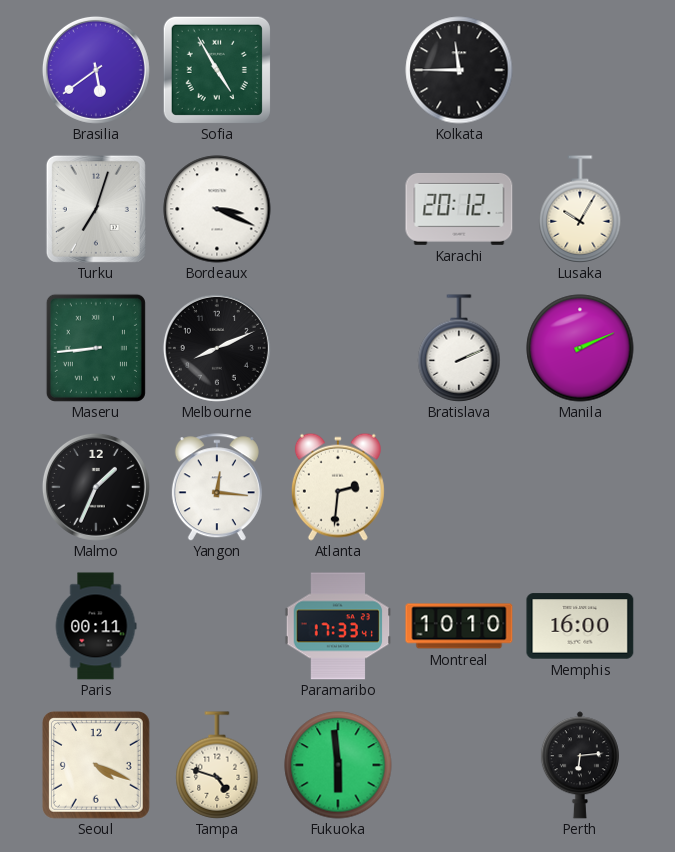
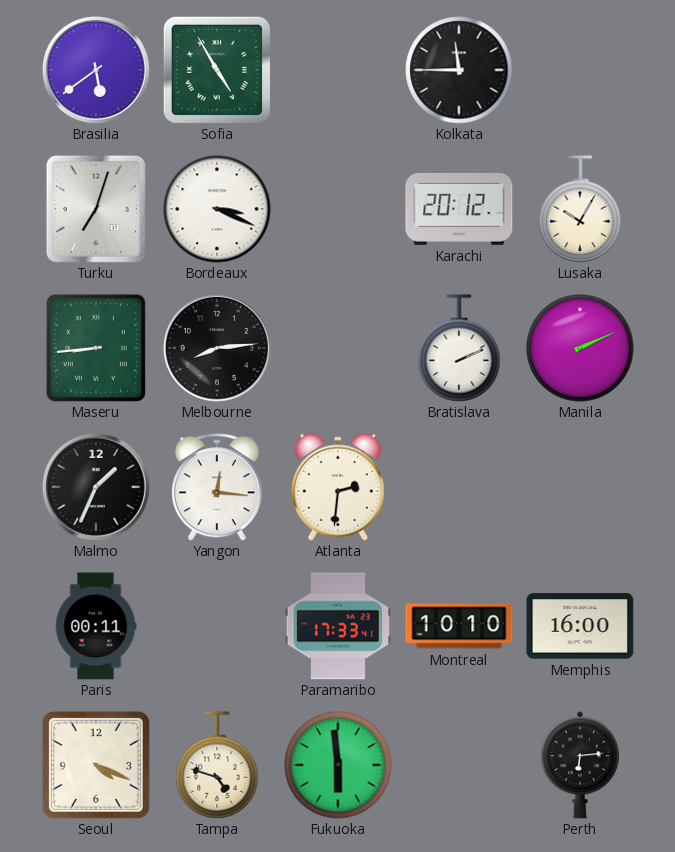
Melbourne: 8:11 -> 8:14
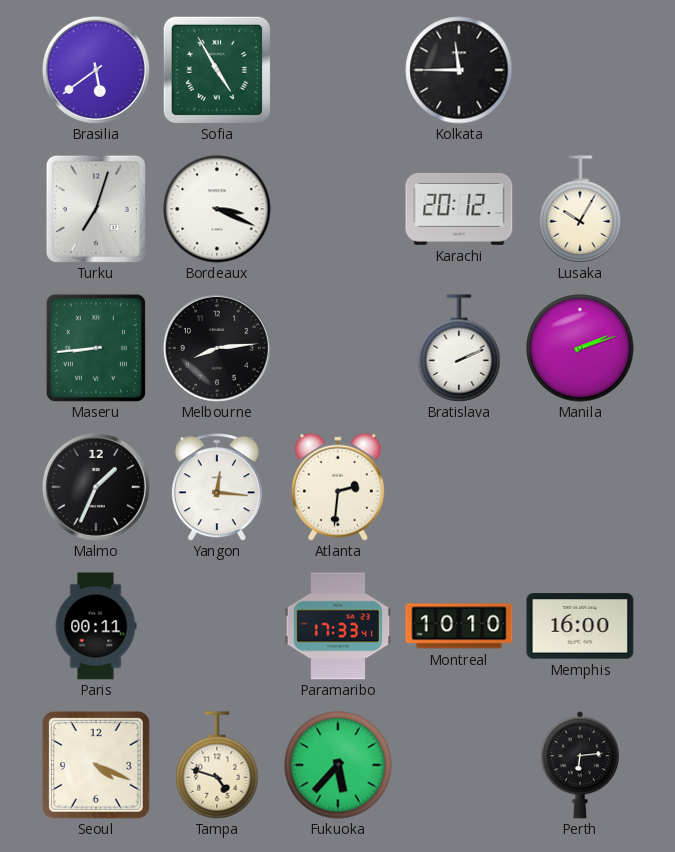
Manila: 2:11 -> 2:12
Fukuoka: 5:59 -> 5:37
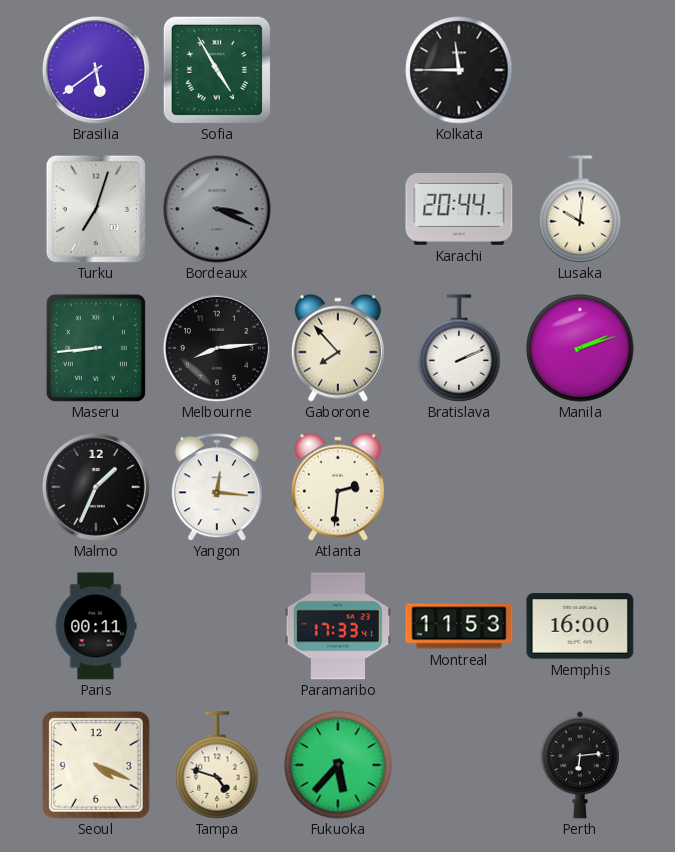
Bordeaux dial: white -> grey
Karachi: 20:12 -> 20:44
Lusaka: 10:05 -> 10:01
Gaborone: none -> 7:53
Montreal: 10:10 -> 11:53
